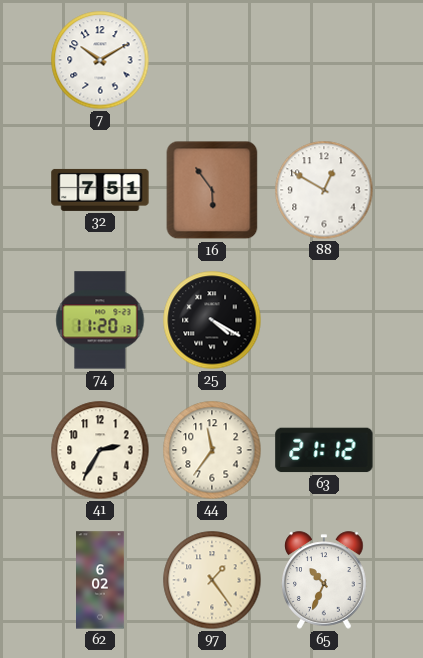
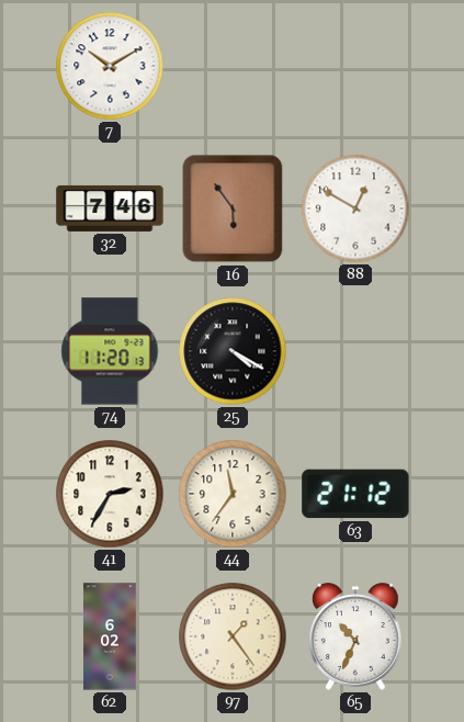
32: 7:51 -> 7:46
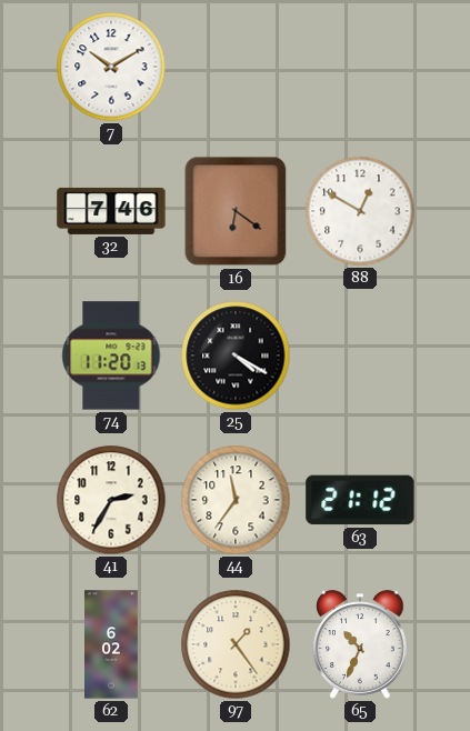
16: 5:54 -> 6:21
